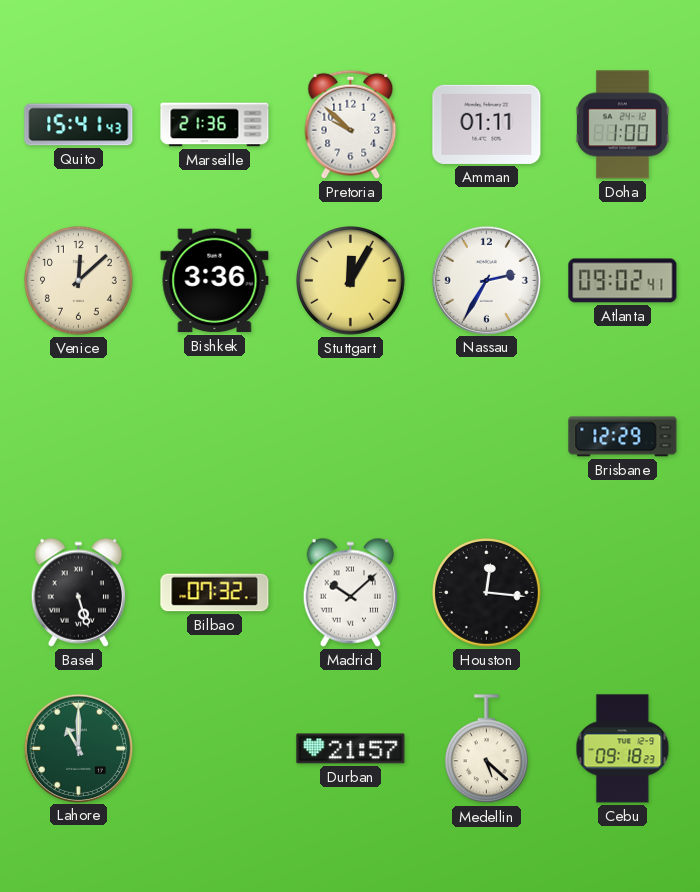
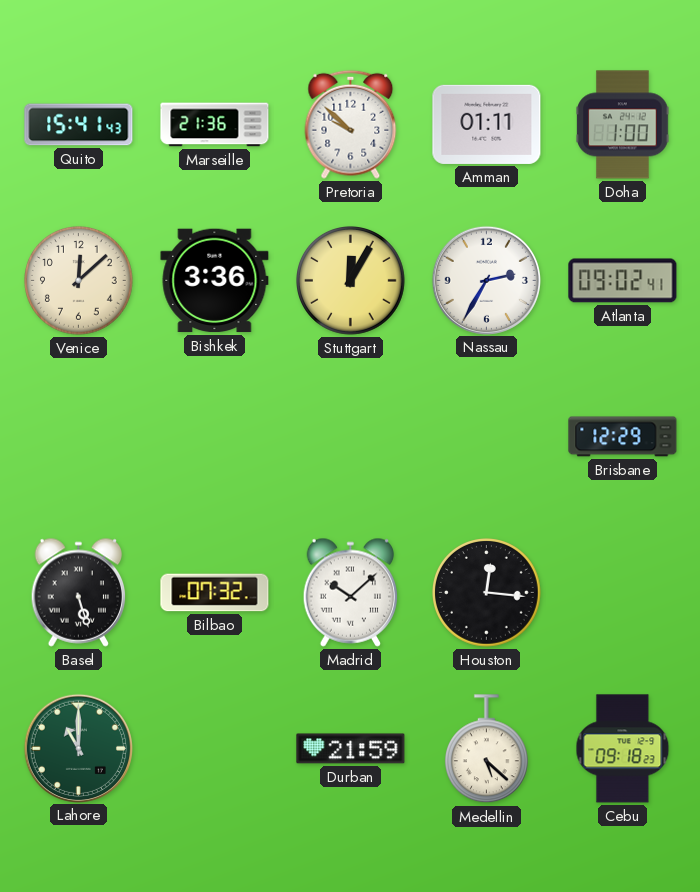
Durban: 21:57 -> 21:59
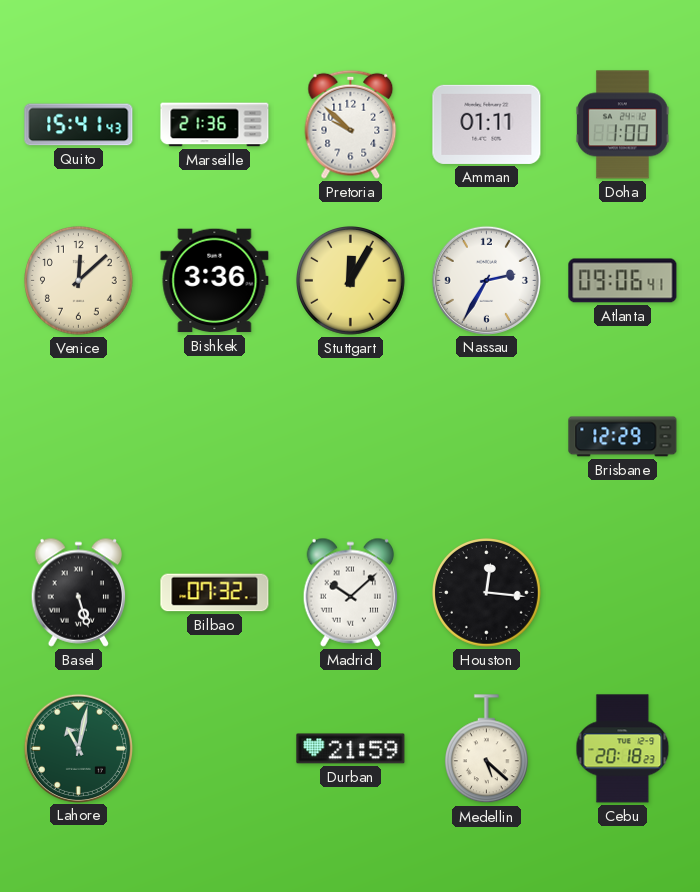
Atlanta: 09:02 -> 09:06
Lahore: 11:00 -> 11:02
Cebu: 09:18 -> 20:18
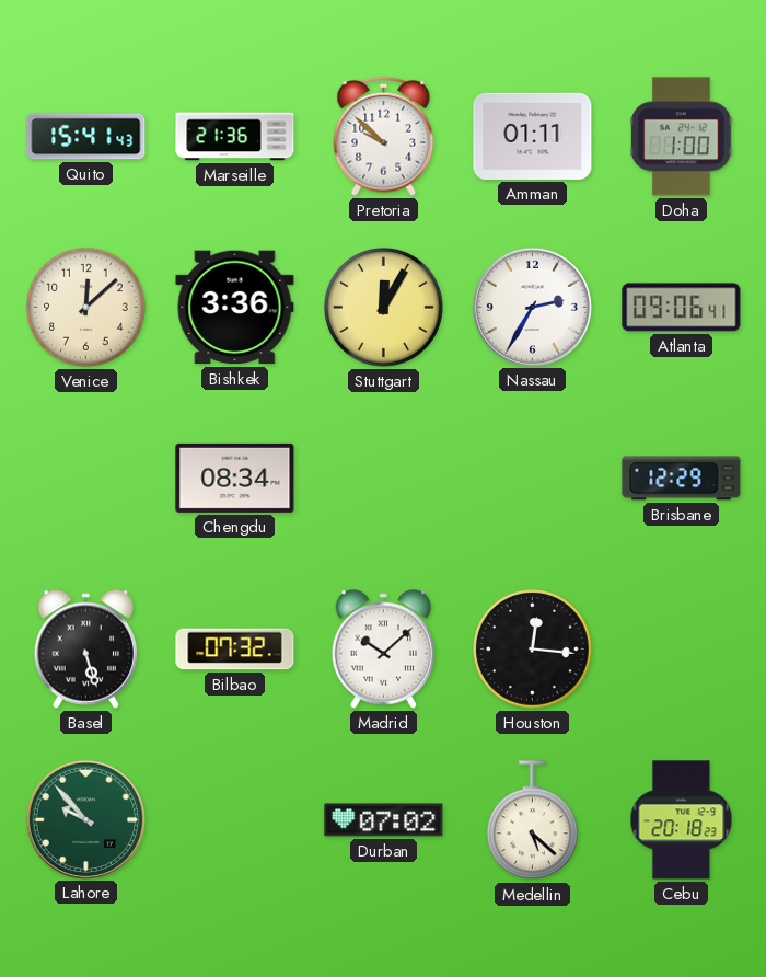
Chengdu: none -> 08:34
Lahore: 11:02 -> 9:53
Durban: 21:59 -> 07:02
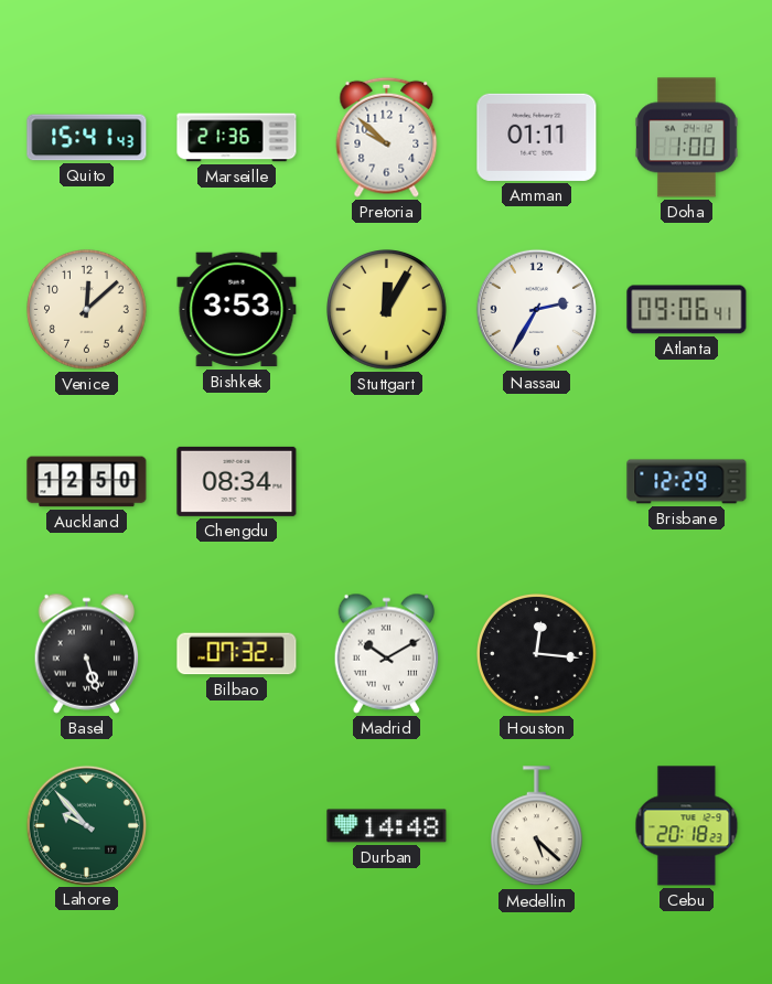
Bishkek: 3:36 -> 3:53
Auckland: none -> 12:50
Madrid: 10:08 -> 10:10
Durban: 07:02 -> 14:48
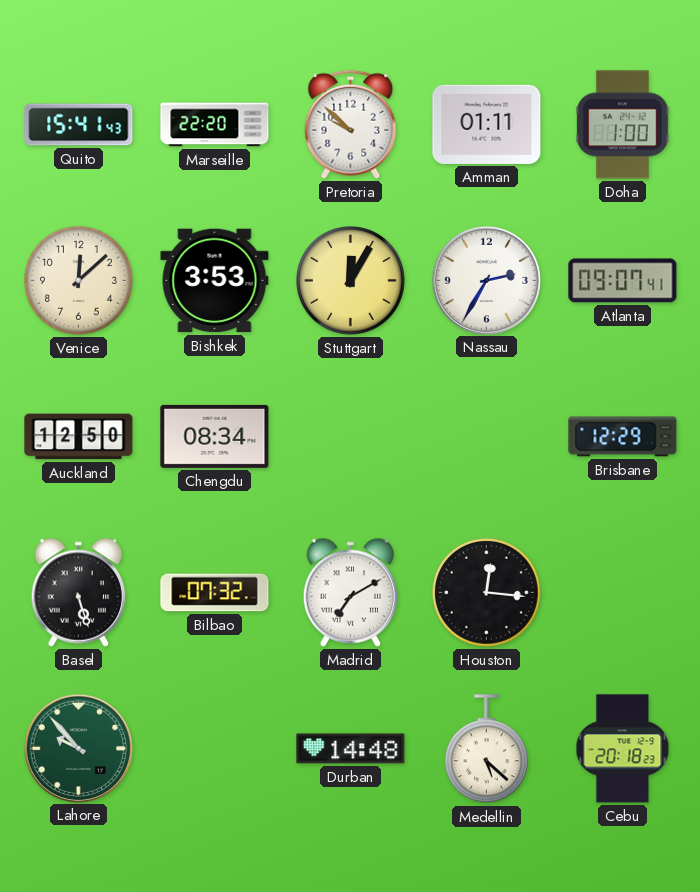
Marseille: 21:36 -> 22:20
Atlanta: 09:06 -> 09:07
Madrid: 10:10 -> 7:10
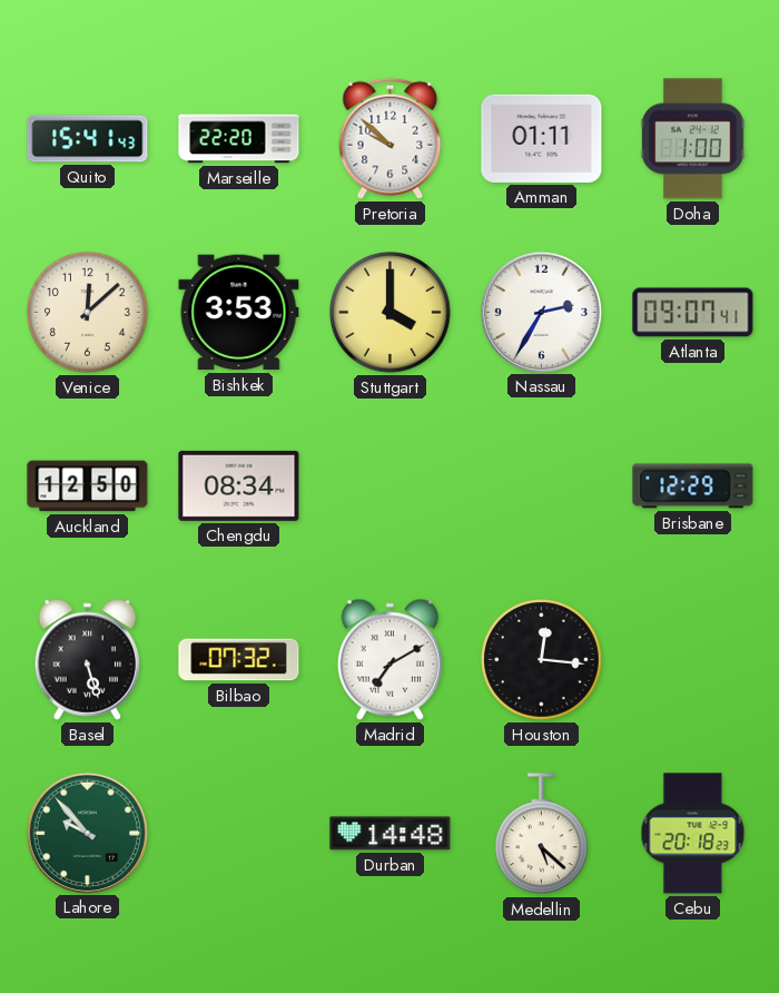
Stuttgart: 12:05 -> 4:00
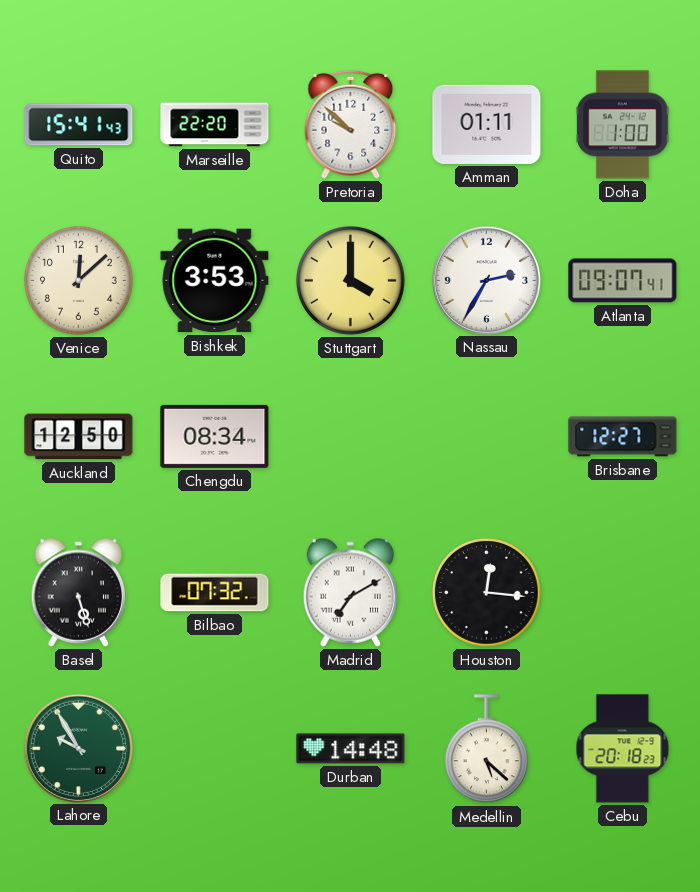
Brisbane: 12:29 -> 12:27
Lahore: 9:53 -> 9:55
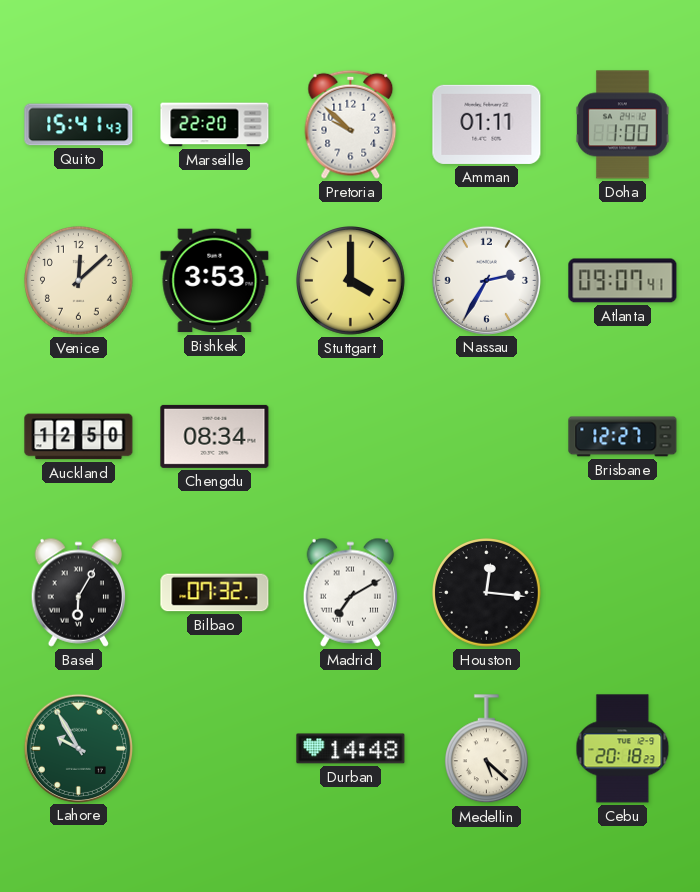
Basel: 5:27 -> 6:05
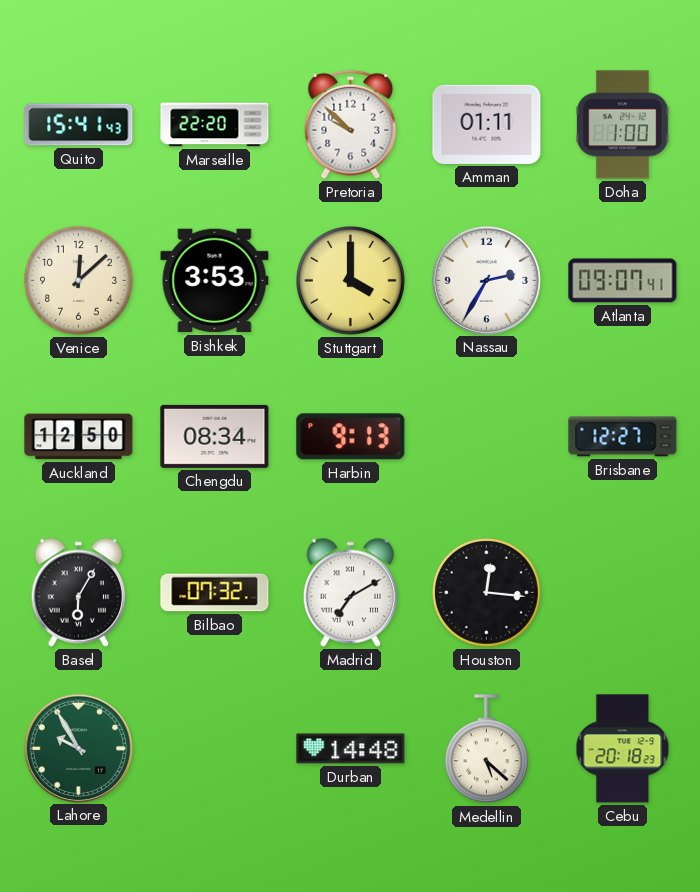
Harbin: none -> 9:13
